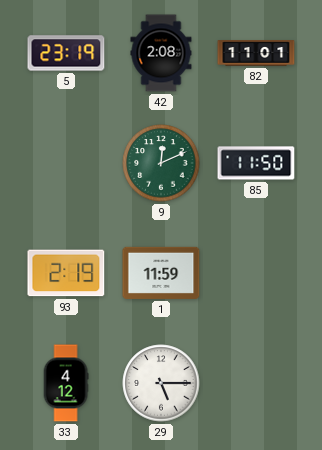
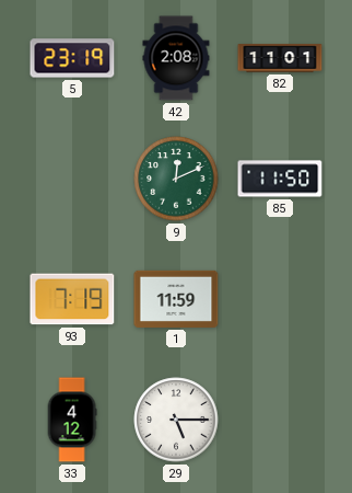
93: 2:19 -> 7:19
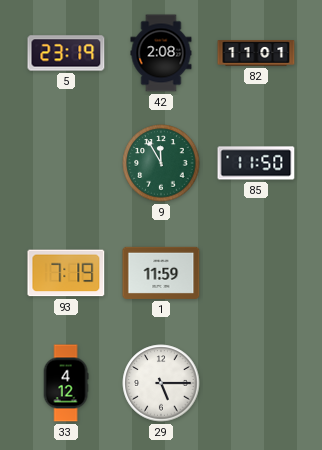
9: 12:11 -> 11:55
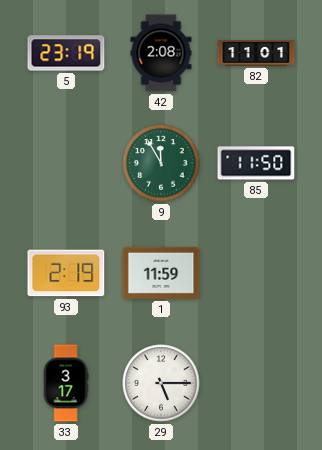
93: 7:19 -> 2:19
33: 4:12 -> 3:17
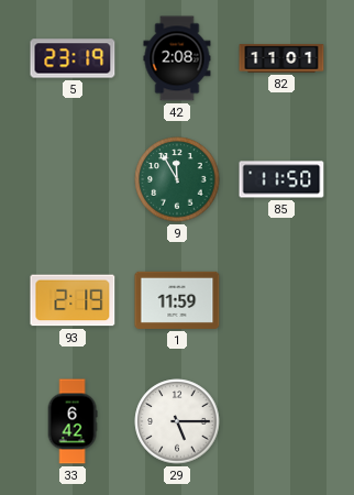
33: 3:17 -> 6:42
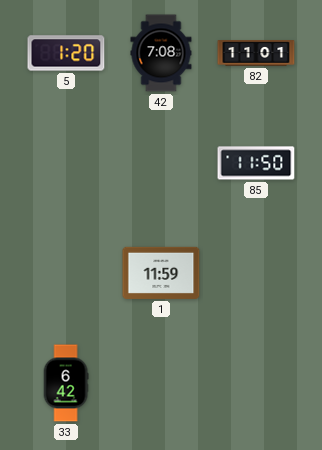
5: 23:19 -> 1:20
42: 2:08 -> 7:08
9: 11:55 -> none
93: 2:19 -> none
29: 5:15 -> none
